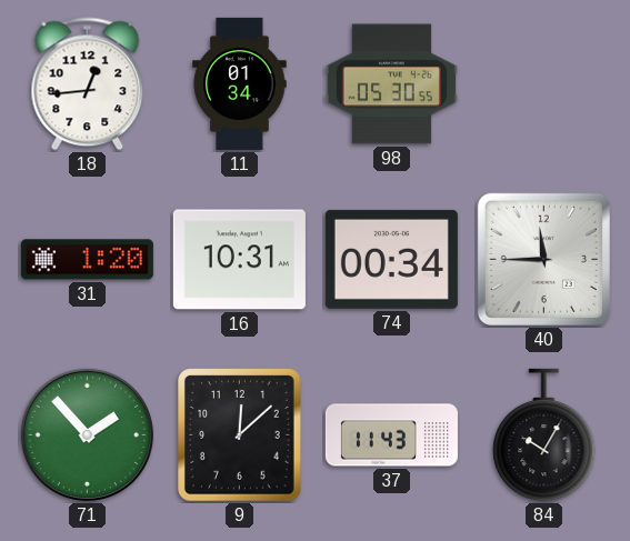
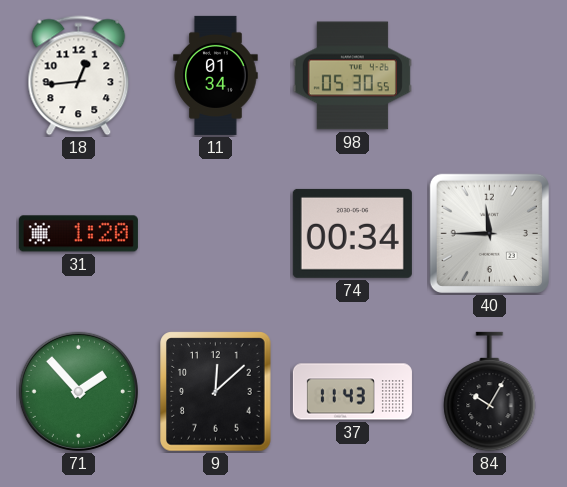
16: 10:31 -> none
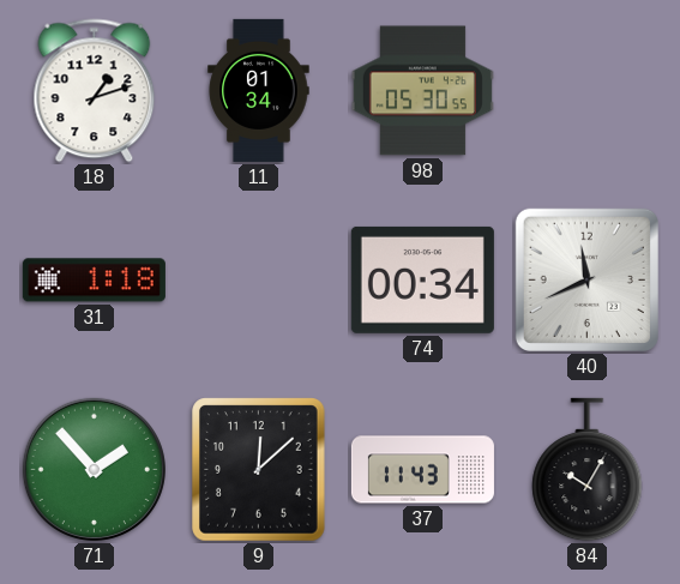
18: 12:44 -> 1:12
31: 1:20 -> 1:18
40: 11:45 -> 11:41
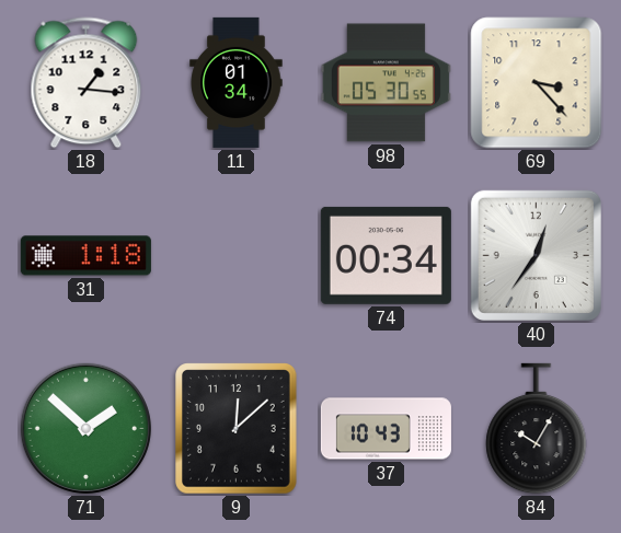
18: 1:12 -> 1:16
69: none -> 3:23
40: 11:41 -> 12:36
71: 1:53 -> 1:52
37: 11:43 -> 10:43
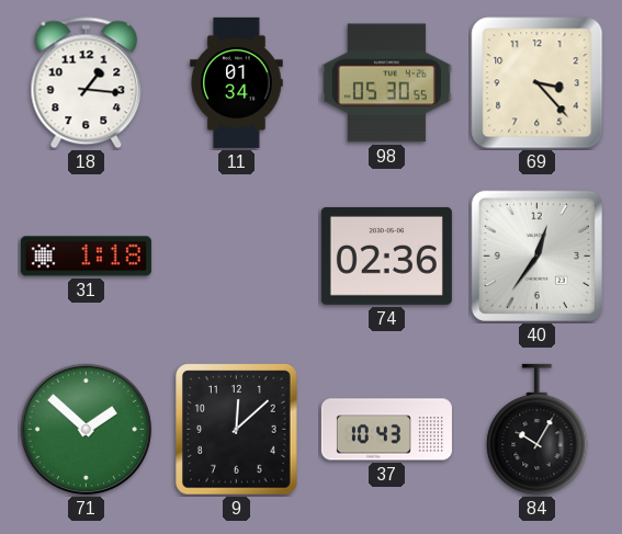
74: 00:34 -> 02:36
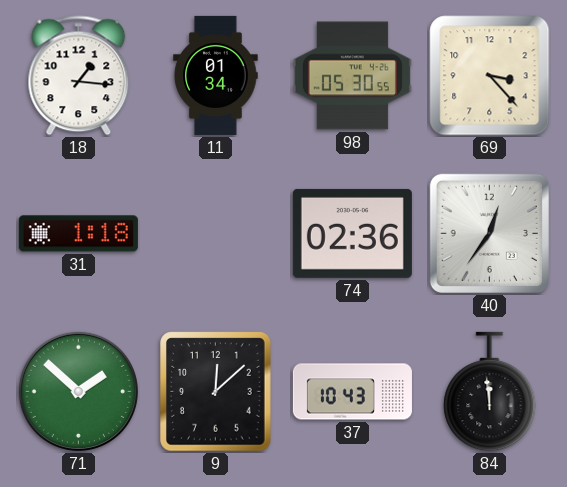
84: 10:05 -> 11:59
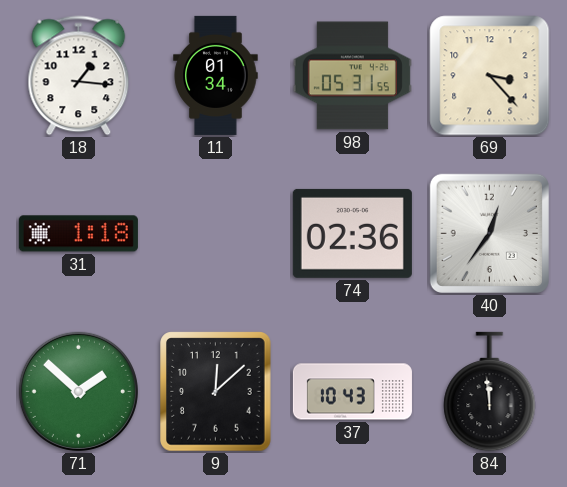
98: 05:30 -> 05:31
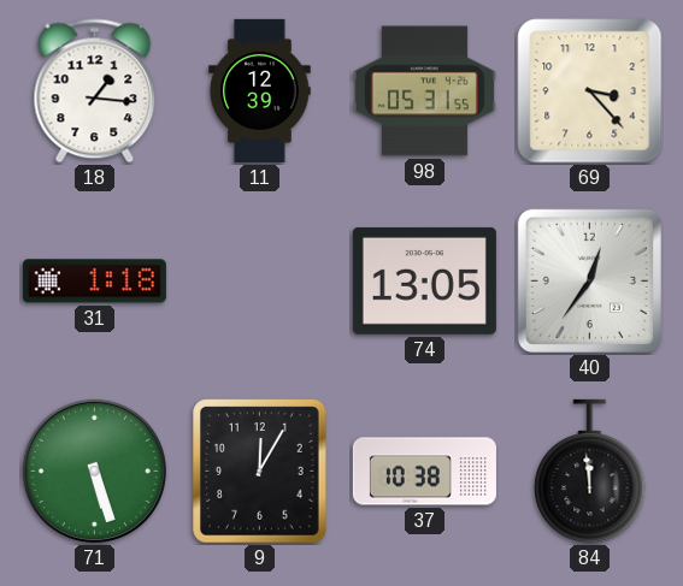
11: 01:34 -> 12:39
74: 02:36 -> 13:05
71: 1:52 -> 5:27
9: 12:08 -> 12:05
37: 10:43 -> 10:38
